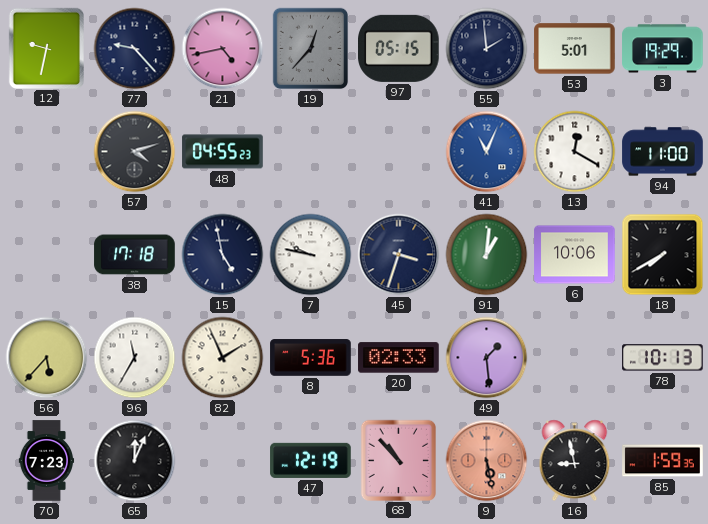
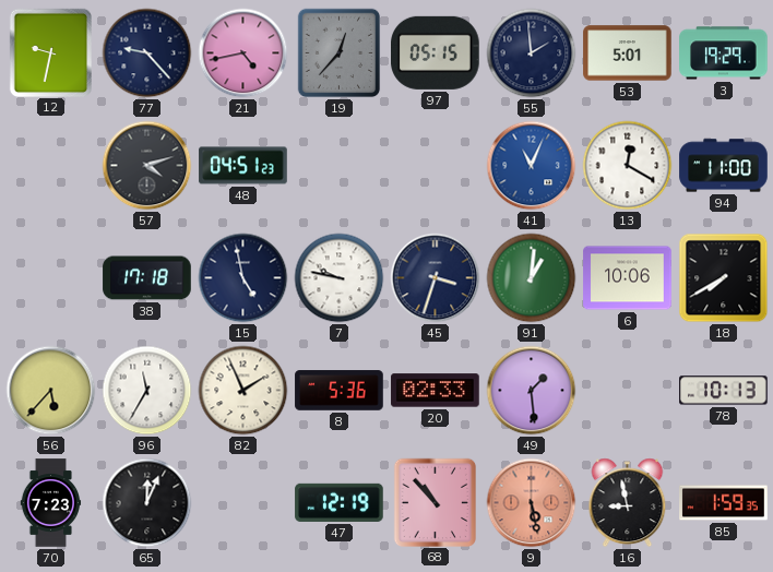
48: 04:55 -> 04:51
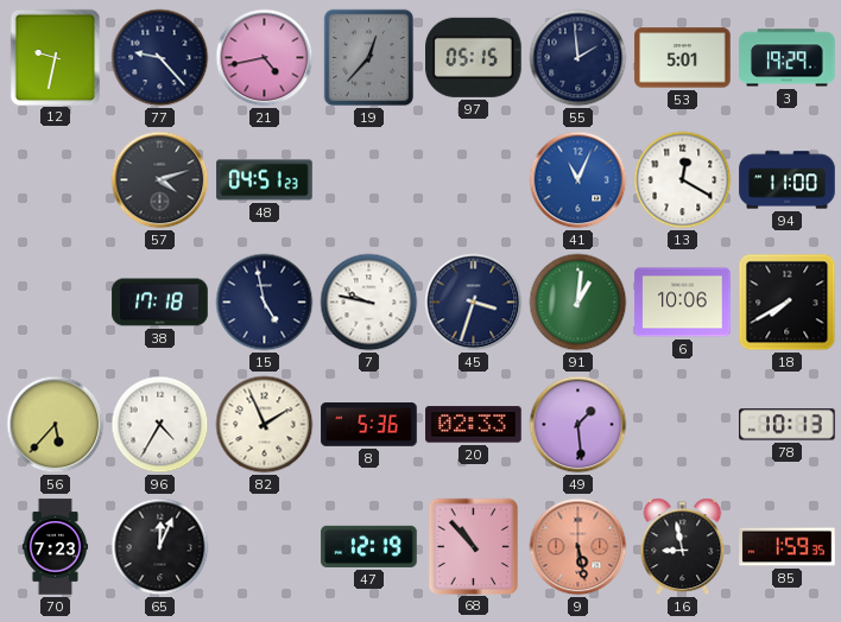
96: 11:35 -> 4:35
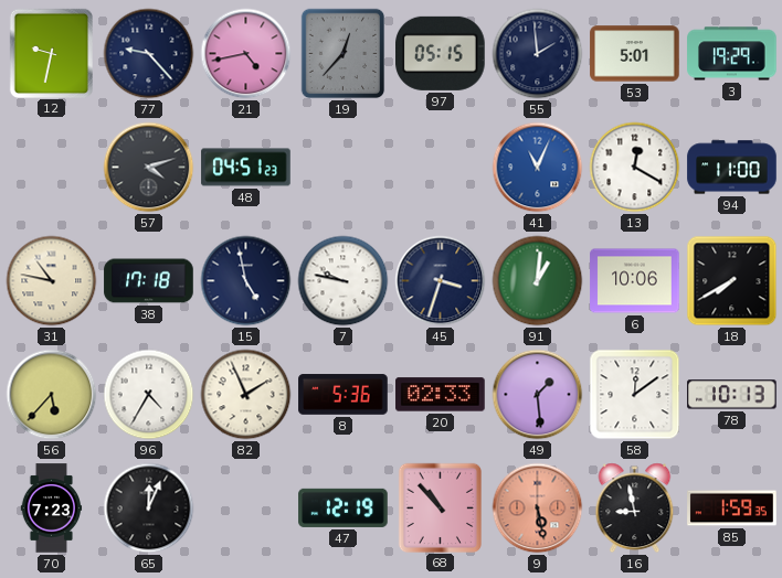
31: none -> 10:47
58: none -> 12:09
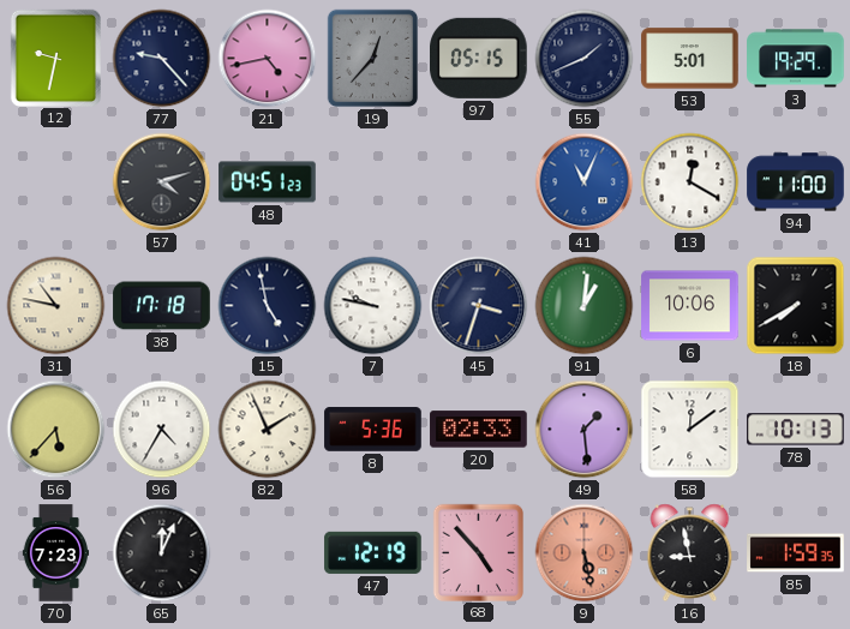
55: 1:59 -> 1:41
68: 10:53 -> 4:53
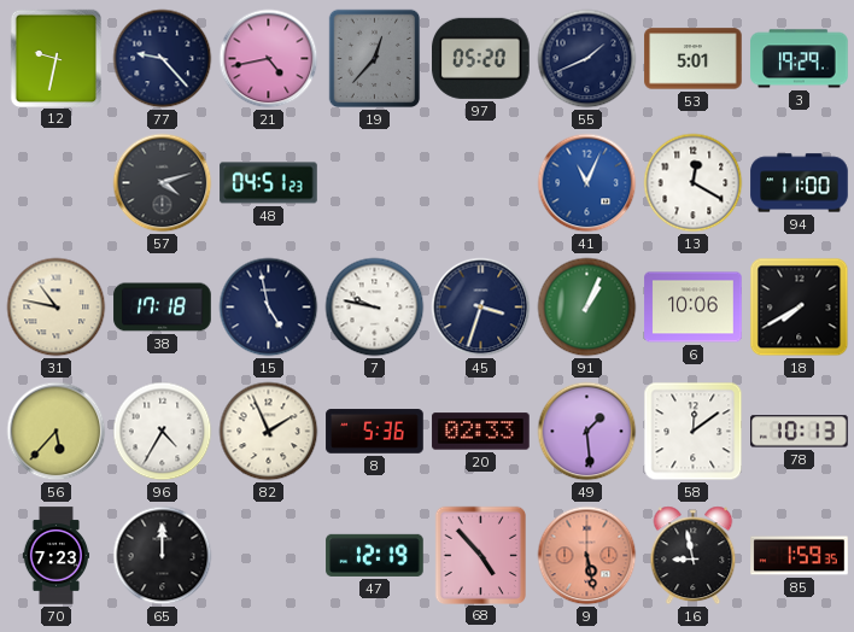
97: 05:15 -> 05:20
91: 1:01 -> 1:04
65: 12:04 -> 12:00
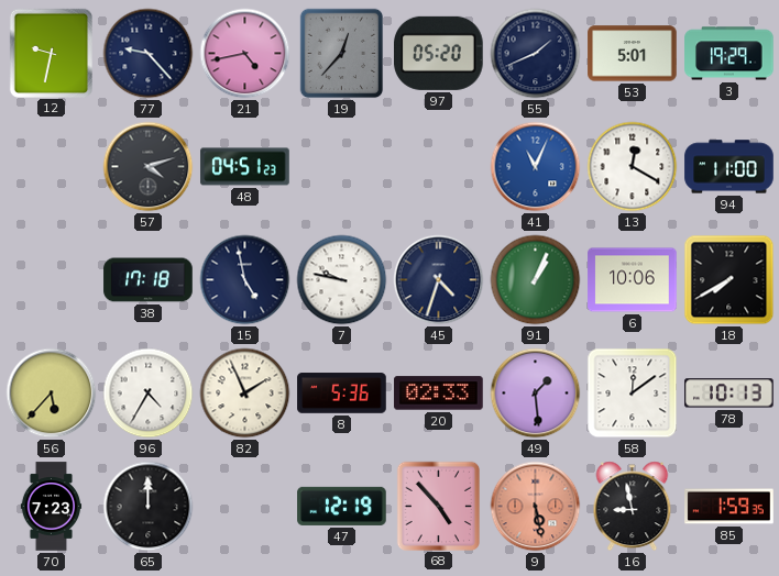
31: 10:47 -> none
45: 3:33 -> 4:33
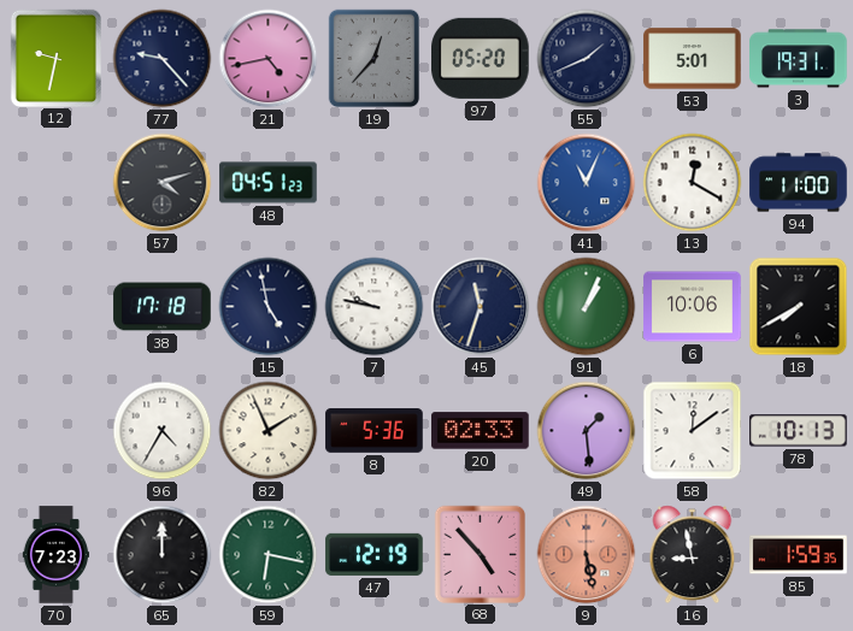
3: 19:29 -> 19:31
45: 4:33 -> 11:33
56: 5:37 -> none
59: none -> 6:17
